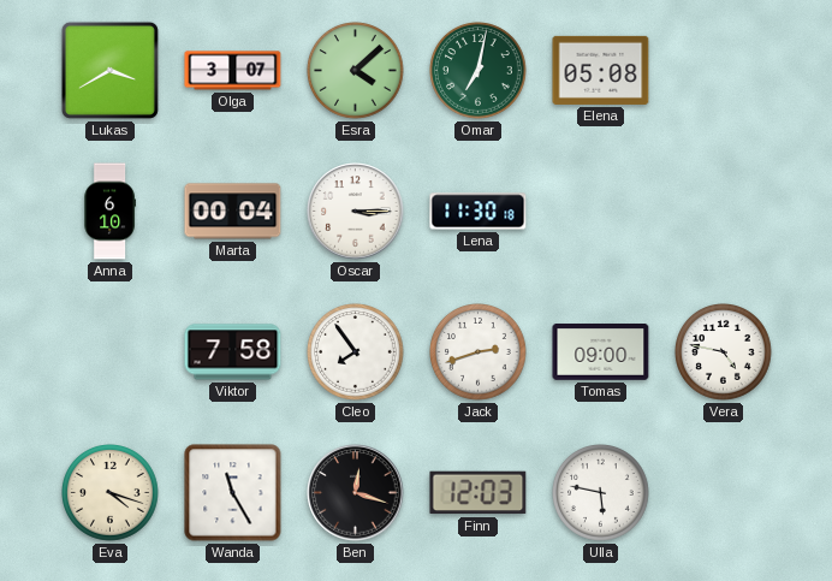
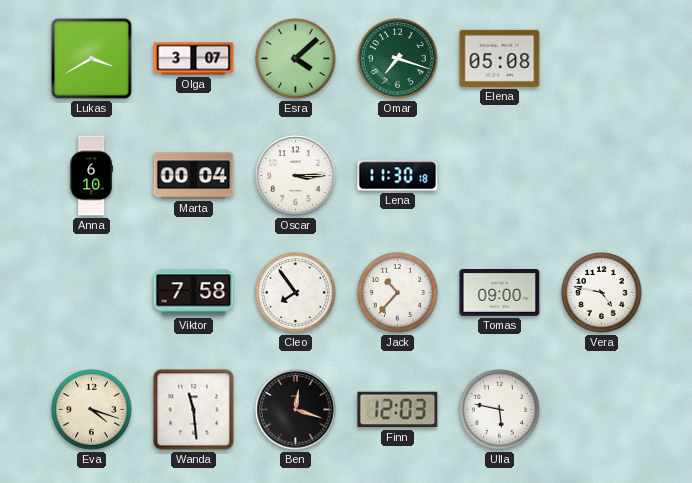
Omar: 7:02 -> 7:18
Jack: 2:42 -> 10:37
Wanda: 11:25 -> 11:29
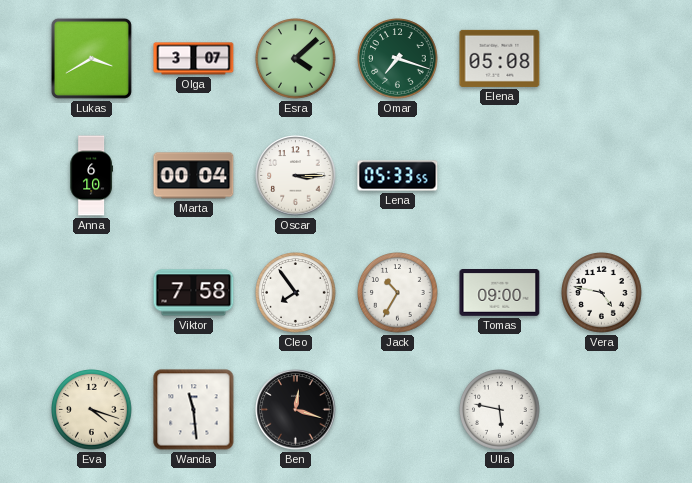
Lena: 11:30 -> 05:33
Jack: 10:37 -> 10:35
Finn: 12:03 -> none
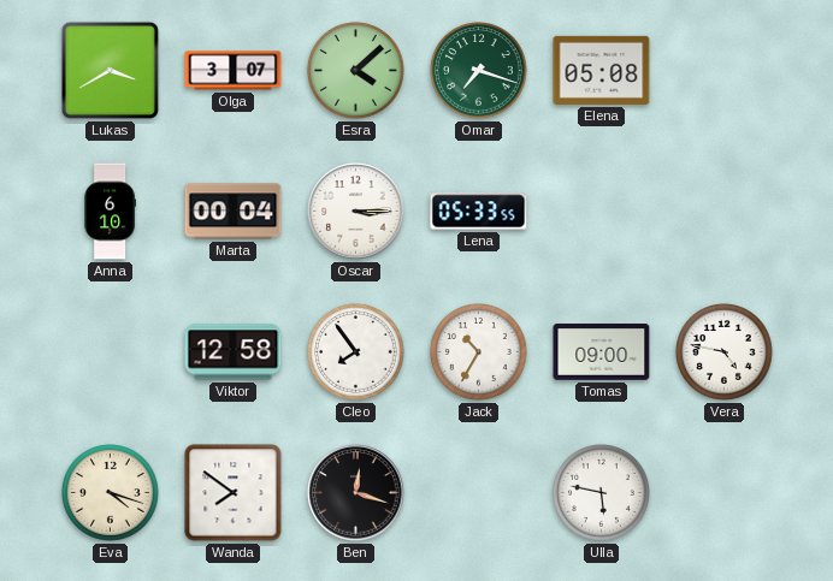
Viktor: 7:58 -> 12:58
Wanda: 11:29 -> 7:51
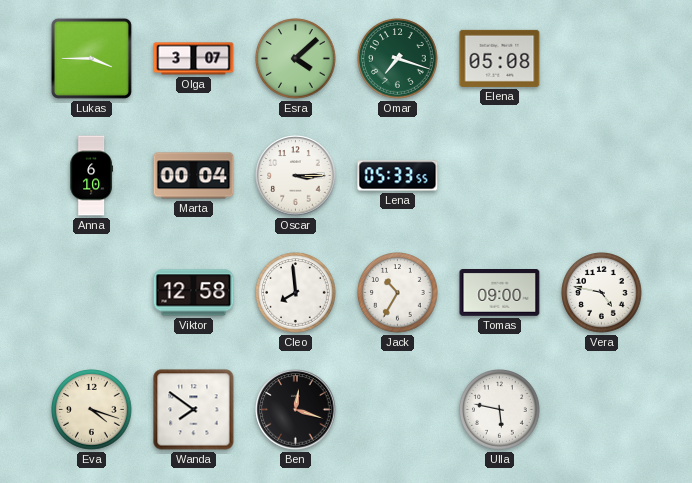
Lukas: 3:40 -> 3:45
Cleo: 7:54 -> 7:59
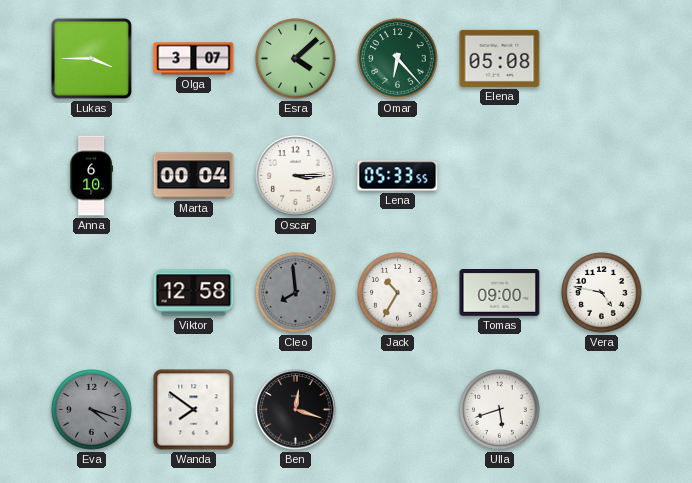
Omar: 7:18 -> 6:23
Cleo dial: white -> grey
Eva dial: cream -> grey
Ulla: 5:47 -> 5:42
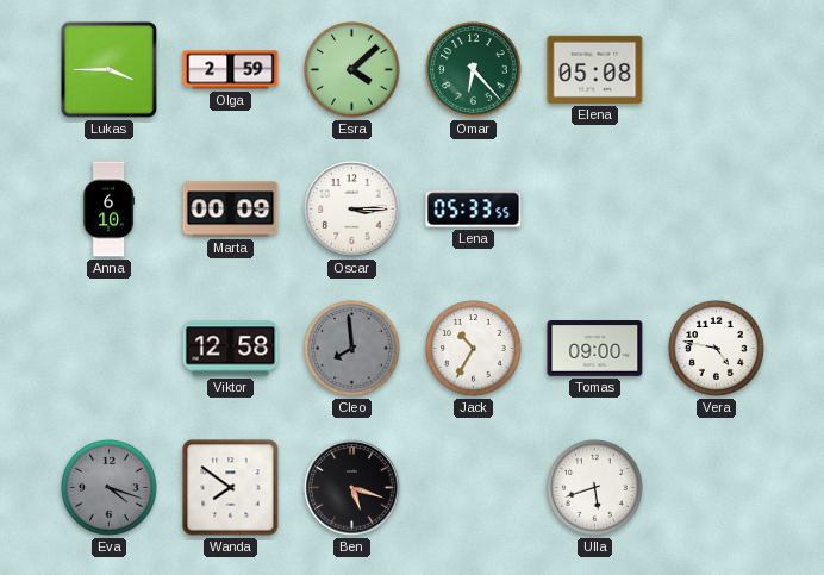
Olga: 3:07 -> 2:59
Marta: 00:04 -> 00:09
Ben: 12:18 -> 5:18
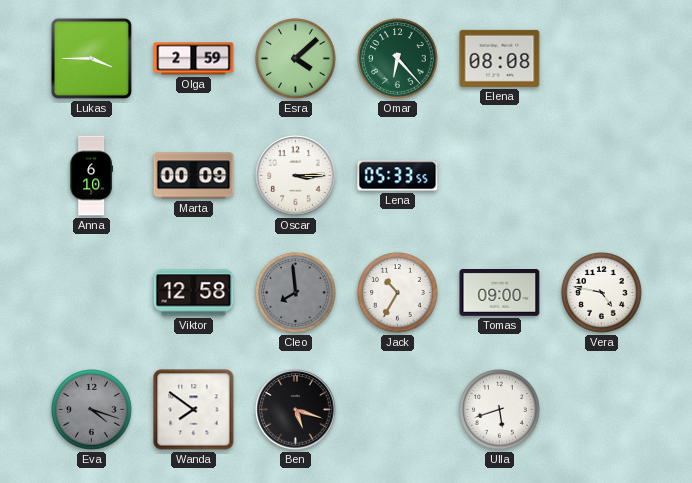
Elena: 05:08 -> 08:08
